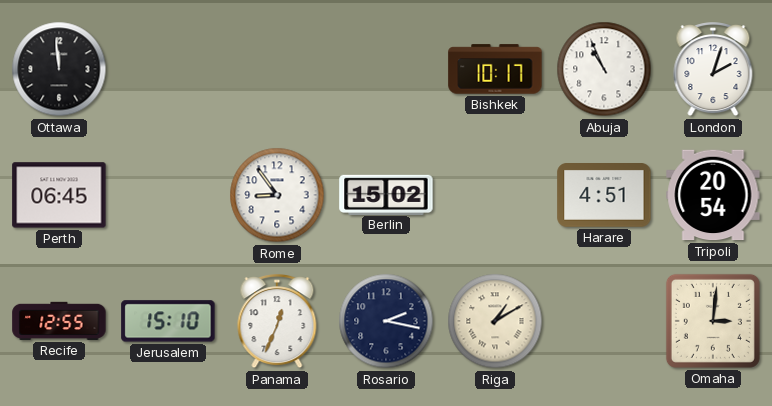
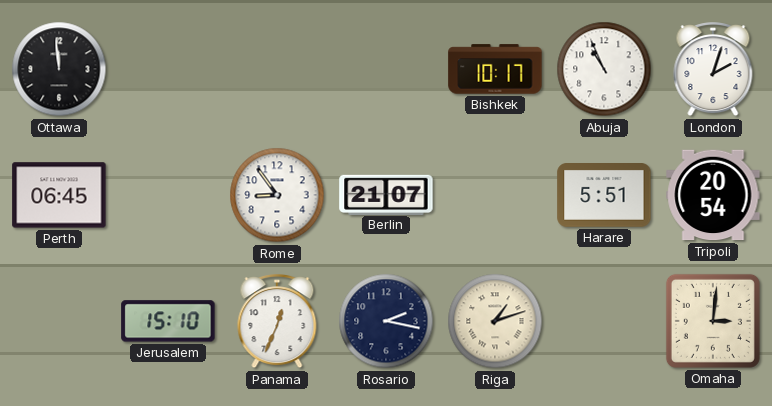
Berlin: 15:02 -> 21:07
Harare: 4:51 -> 5:51
Recife: 12:55 -> none
Riga: 1:10 -> 1:12
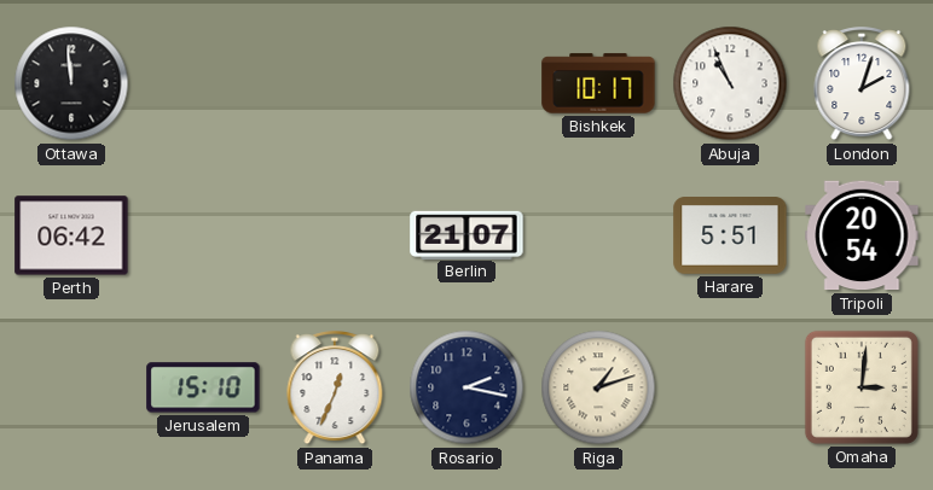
Perth: 06:45 -> 06:42
Rome: 8:54 -> none
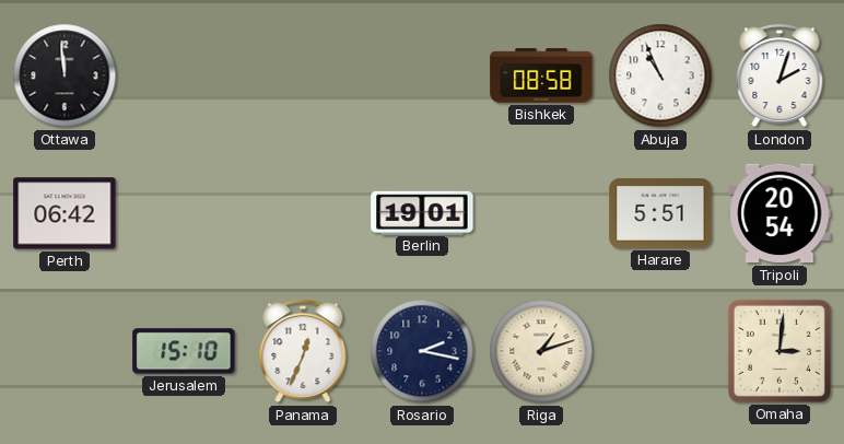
Bishkek: 10:17 -> 08:58
Berlin: 21:07 -> 19:01
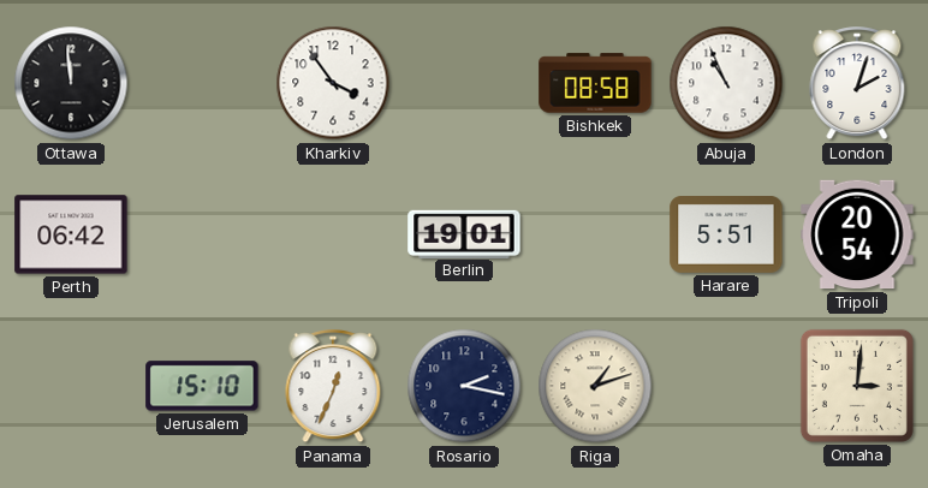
Kharkiv: none -> 3:54
